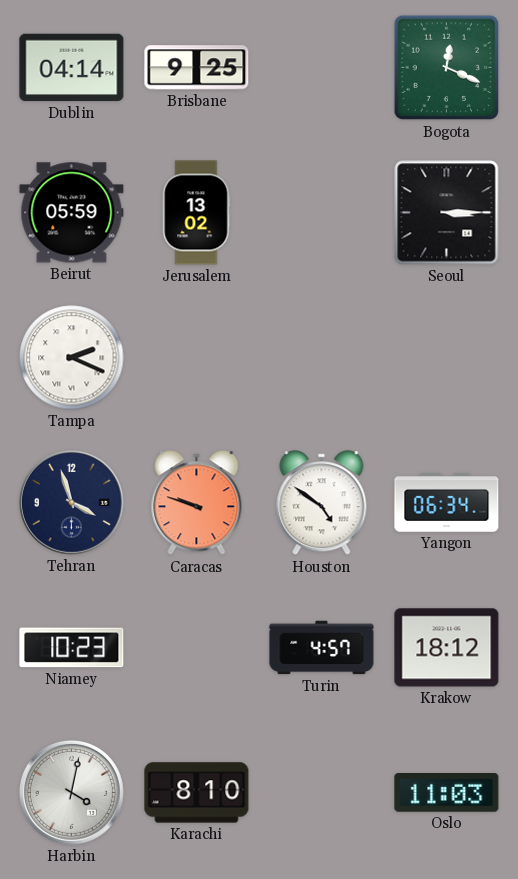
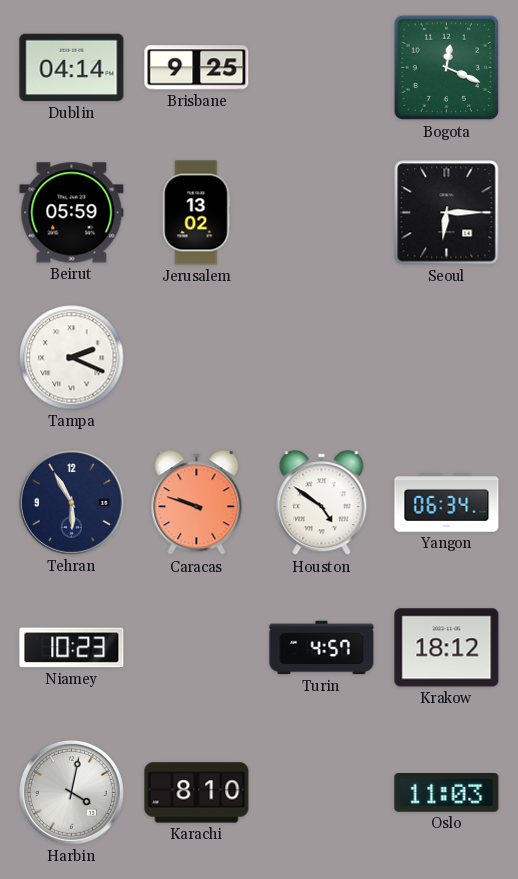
Seoul: 3:15 -> 6:15
Tehran: 3:57 -> 5:55
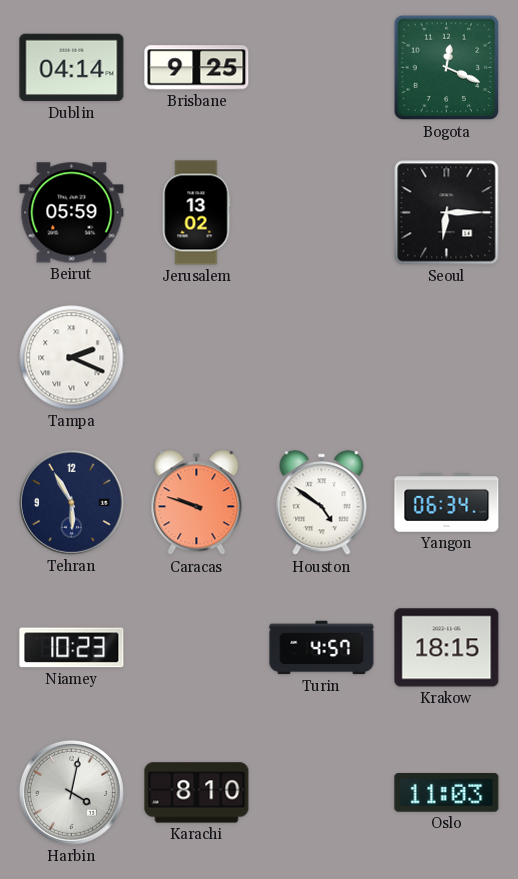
Krakow: 18:12 -> 18:15
